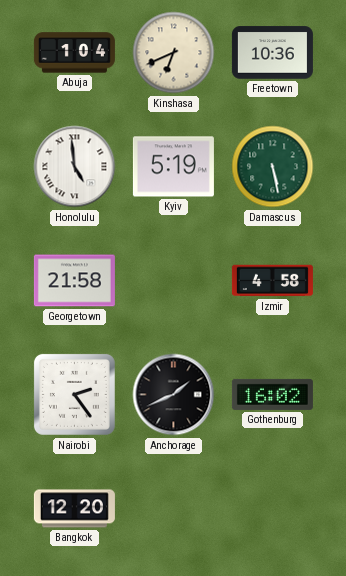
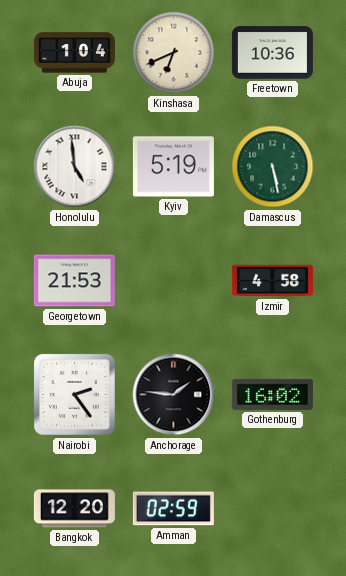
Georgetown: 21:58 -> 21:53
Anchorage: 1:41 -> 1:46
Amman: none -> 02:59
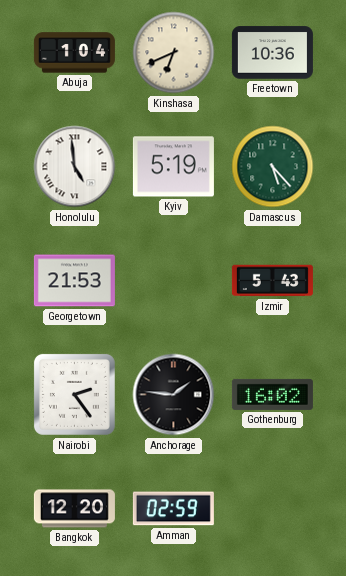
Damascus: 5:28 -> 5:23
Izmir: 4:58 -> 5:43
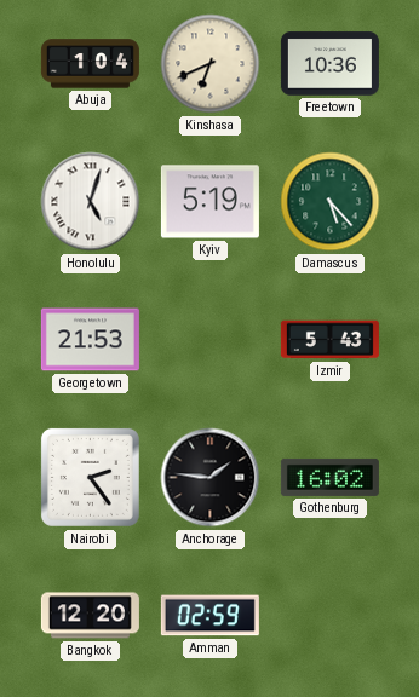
Honolulu: 4:59 -> 5:03
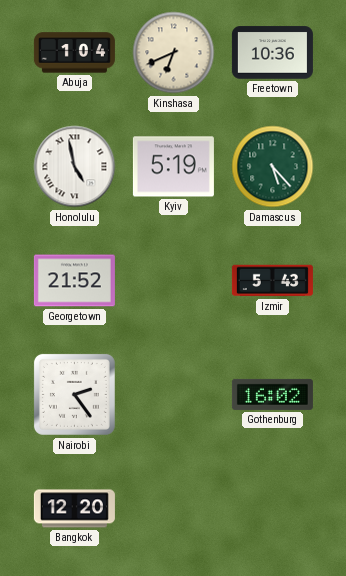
Honolulu: 5:03 -> 4:58
Georgetown: 21:53 -> 21:52
Anchorage: 1:46 -> none
Amman: 02:59 -> none
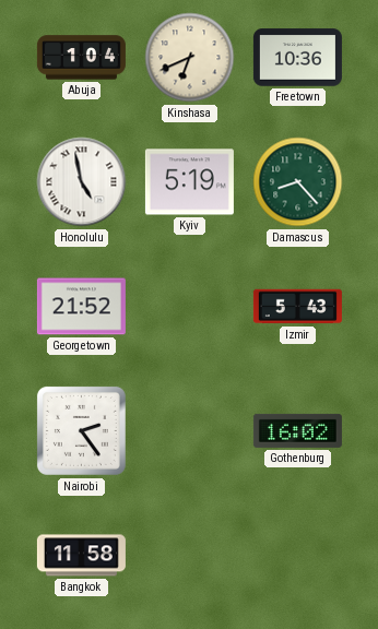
Damascus: 5:23 -> 8:23
Bangkok: 12:20 -> 11:58
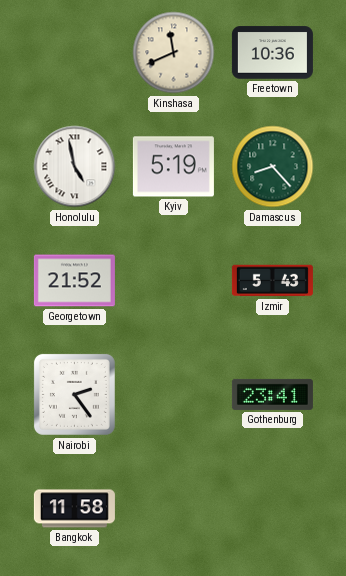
Abuja: 1:04 -> none
Kinshasa: 6:41 -> 11:41
Gothenburg: 16:02 -> 23:41
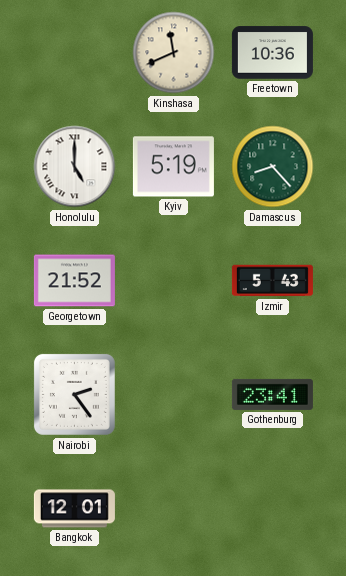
Honolulu: 4:58 -> 5:00
Bangkok: 11:58 -> 12:01
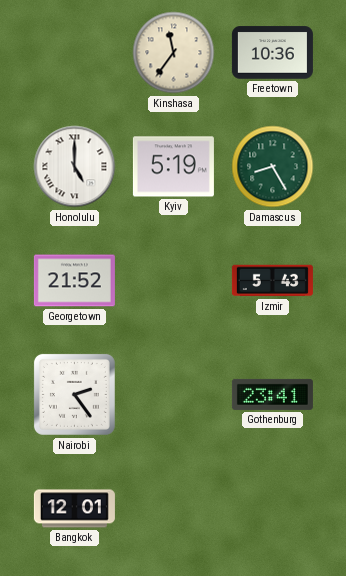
Kinshasa: 11:41 -> 11:36
Damascus: 8:23 -> 8:25
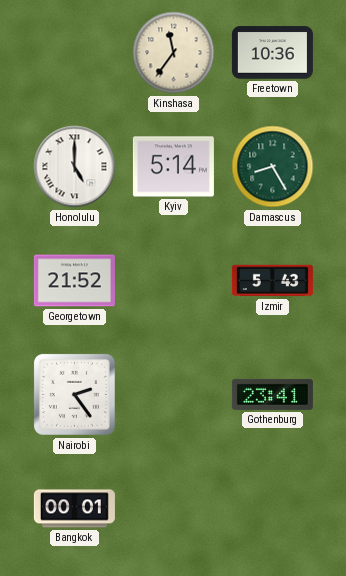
Kyiv: 5:19 -> 5:14
Bangkok: 12:01 -> 00:01
